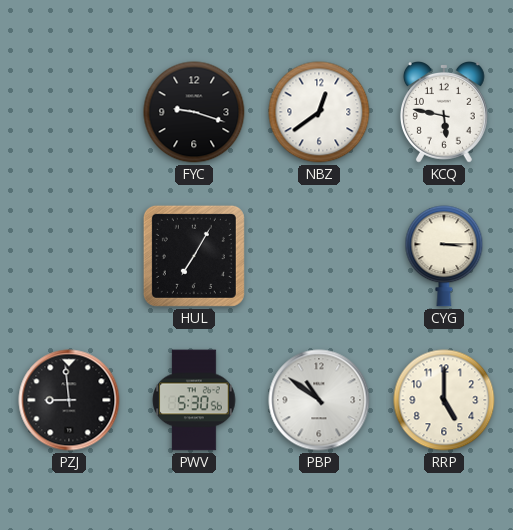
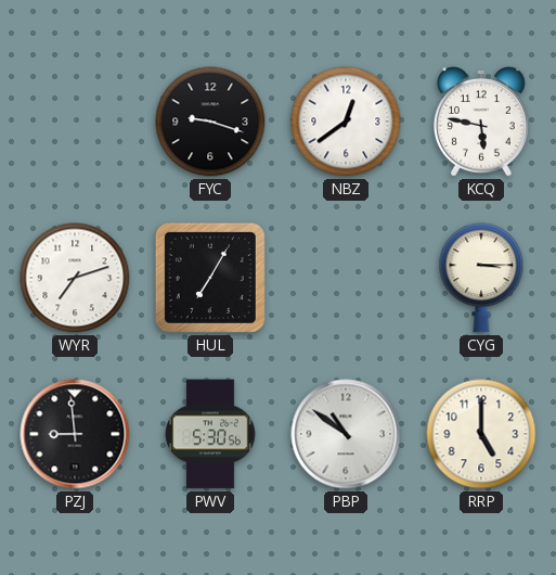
WYR: none -> 7:12
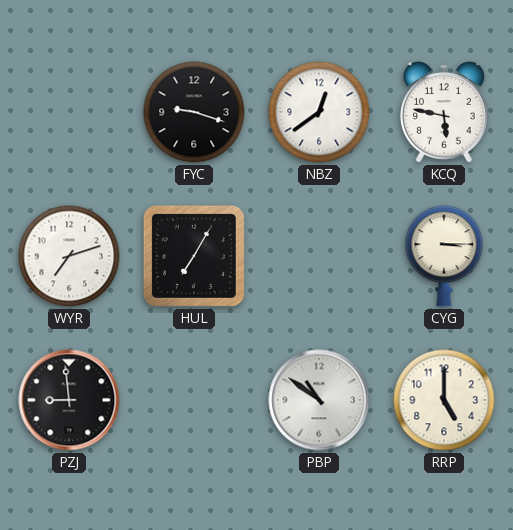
PWV: 5:30 -> none
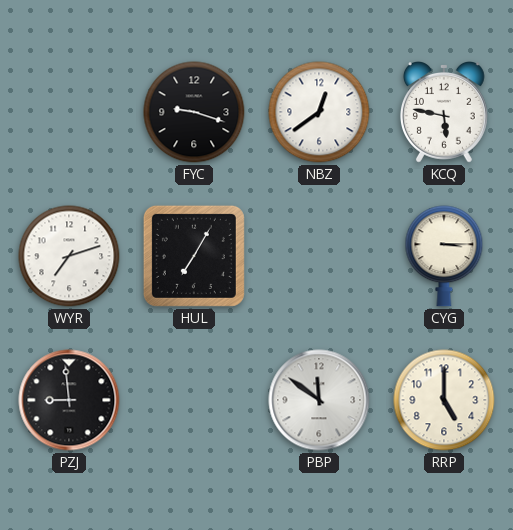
PBP: 10:51 -> 11:51
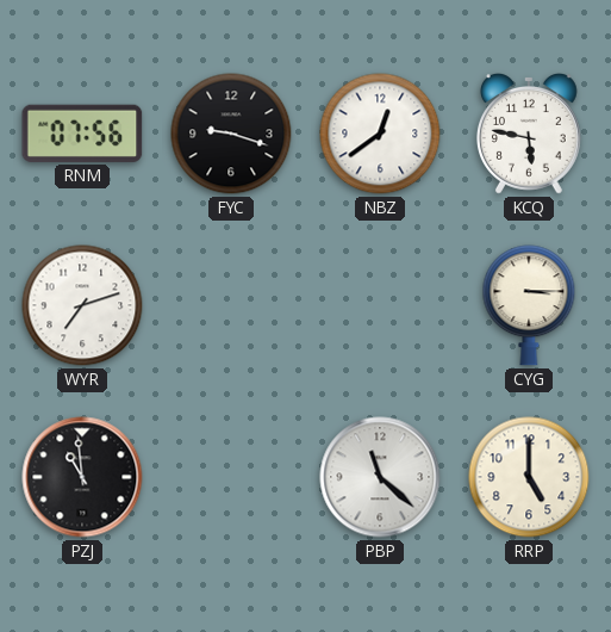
RNM: none -> 07:56
HUL: 7:05 -> none
PZJ: 8:59 -> 10:59
PBP: 11:51 -> 11:22
